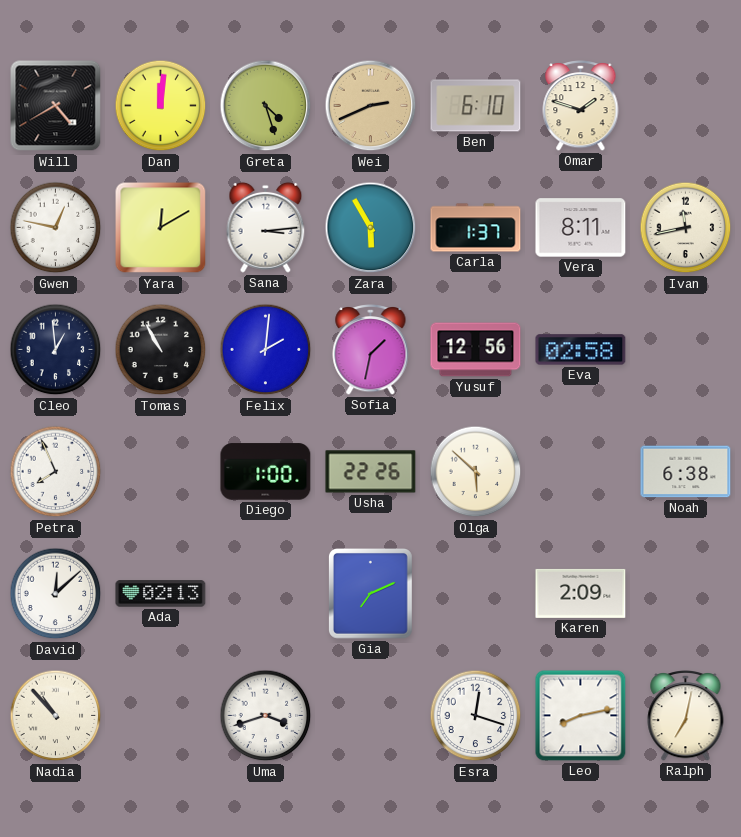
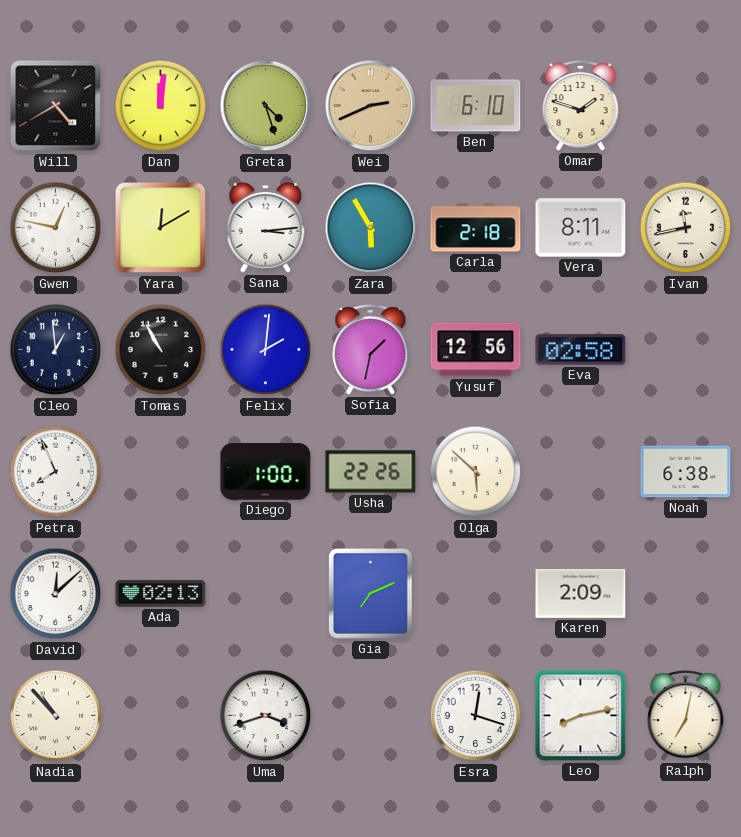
Carla: 1:37 -> 2:18
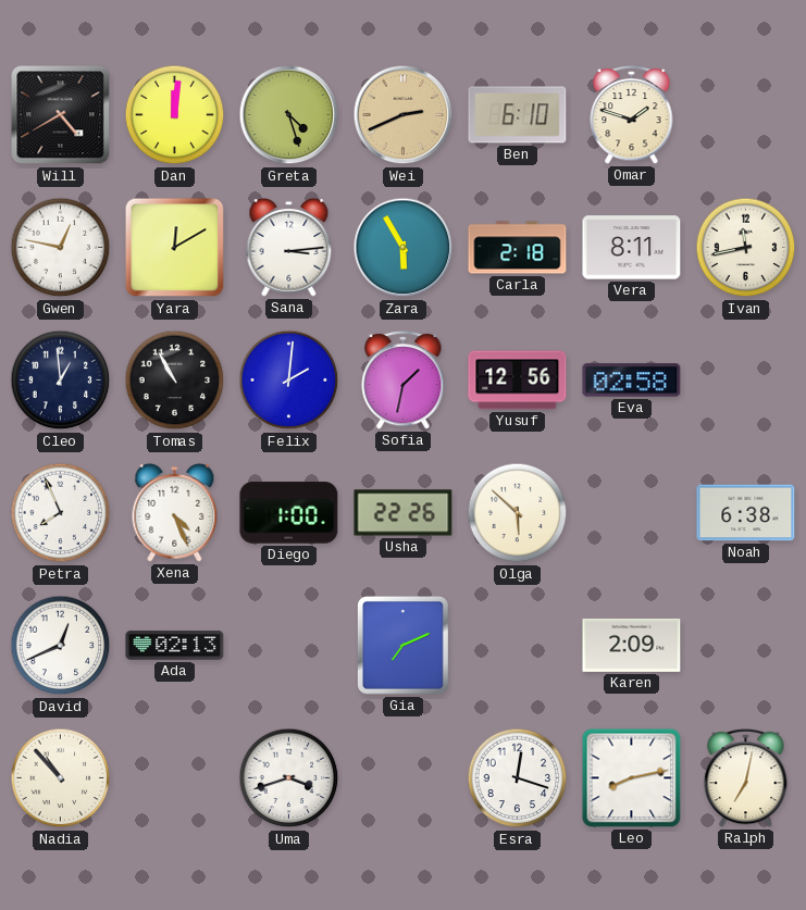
Xena: none -> 4:26
David: 12:08 -> 12:41
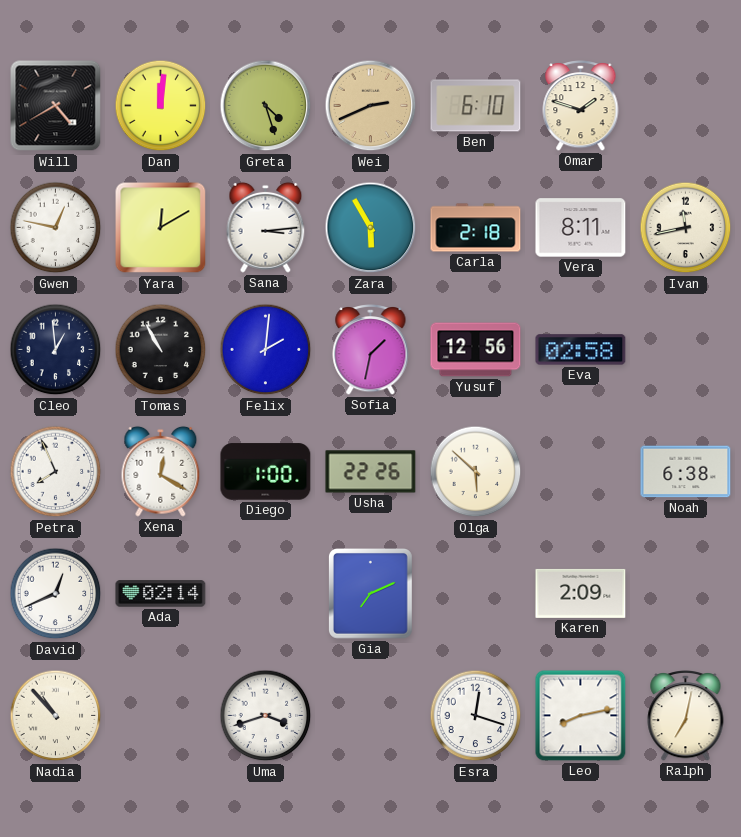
Xena: 4:26 -> 12:20
Ada: 02:13 -> 02:14
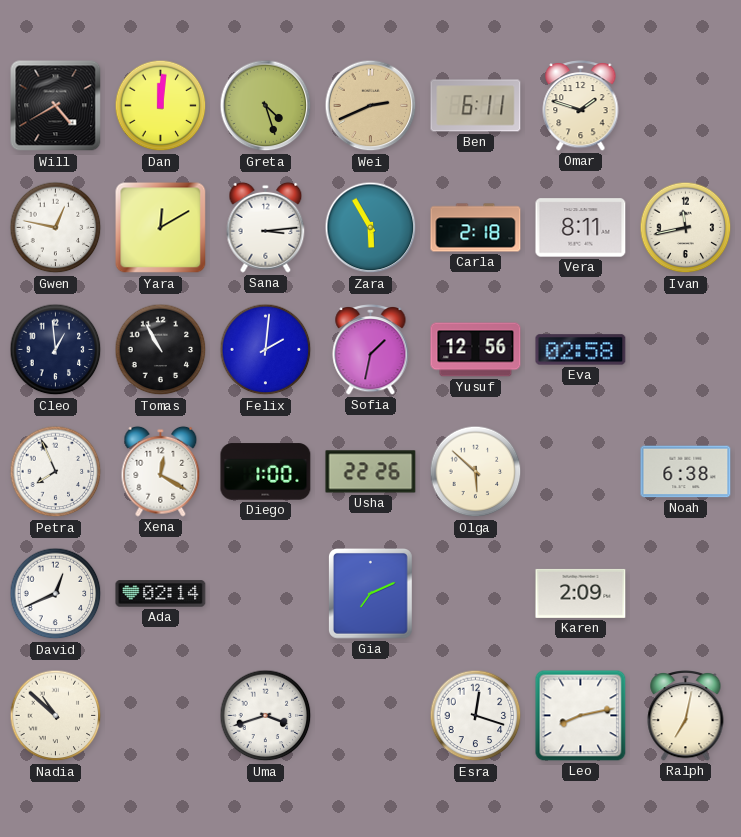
Ben: 6:10 -> 6:11
Nadia: 10:53 -> 10:52
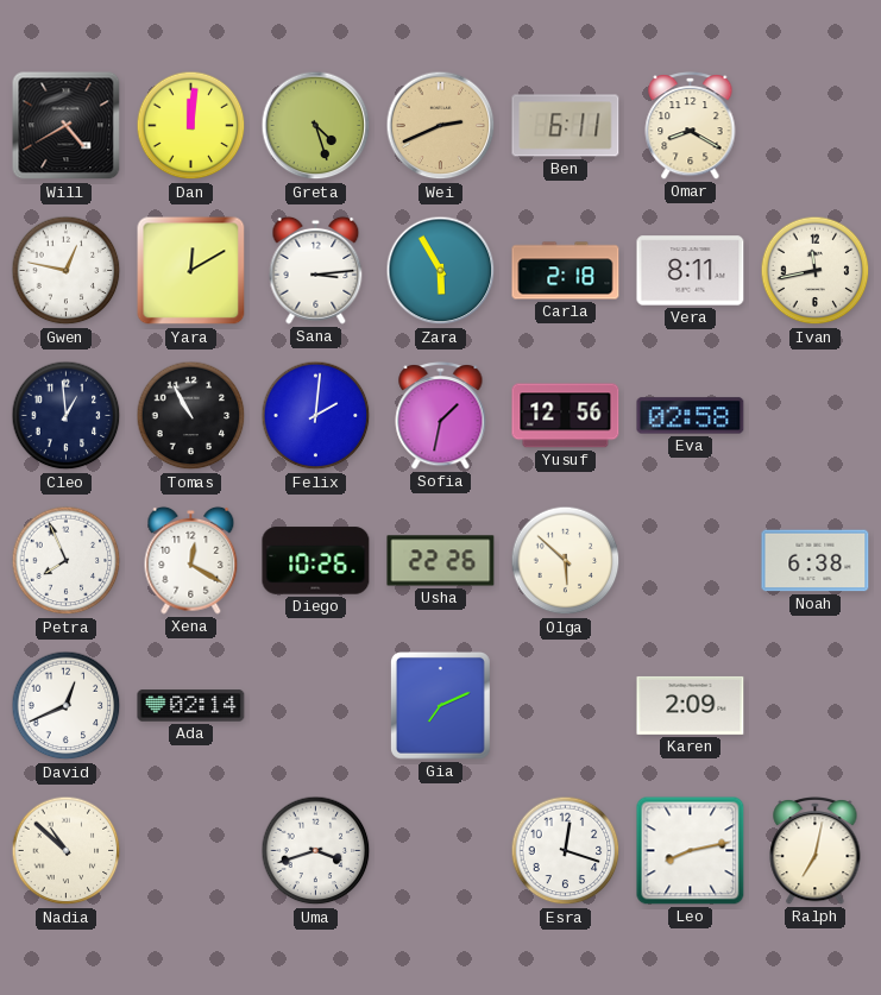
Omar: 1:48 -> 8:20
Diego: 1:00 -> 10:26
